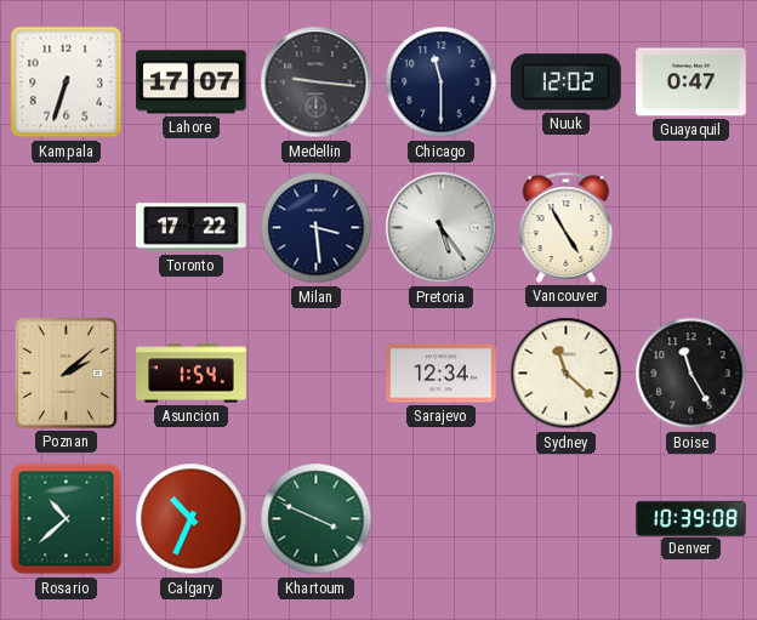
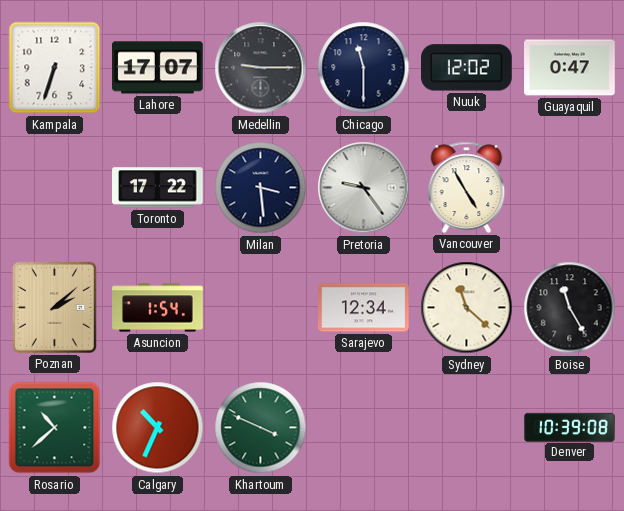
Medellin: 9:16 -> 9:15
Pretoria: 5:24 -> 9:24
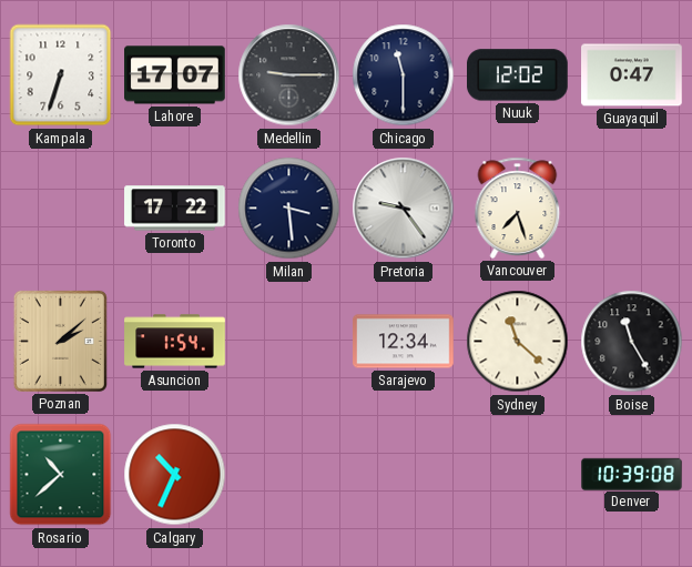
Vancouver: 4:55 -> 7:27
Khartoum: 3:49 -> none
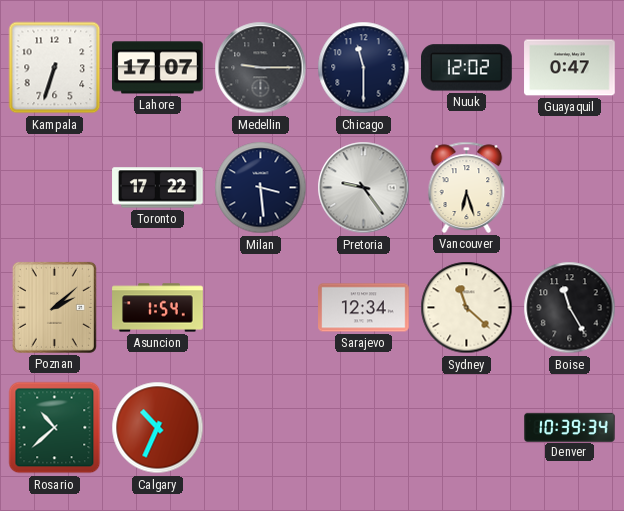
Vancouver: 7:27 -> 6:27
Denver: 10:39:08 -> 10:39:34
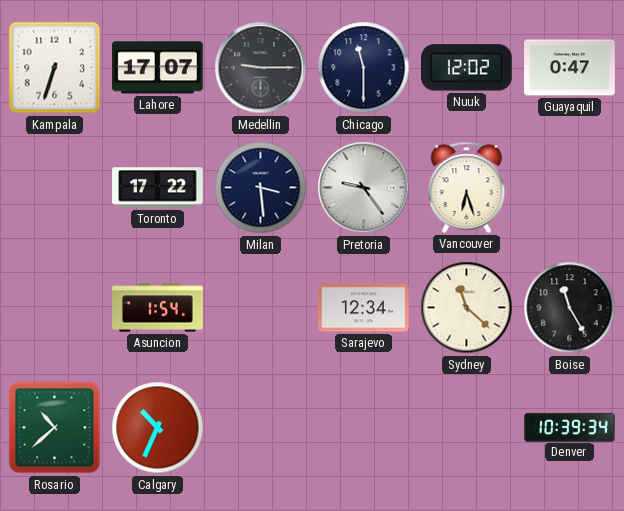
Poznan: 2:08 -> none
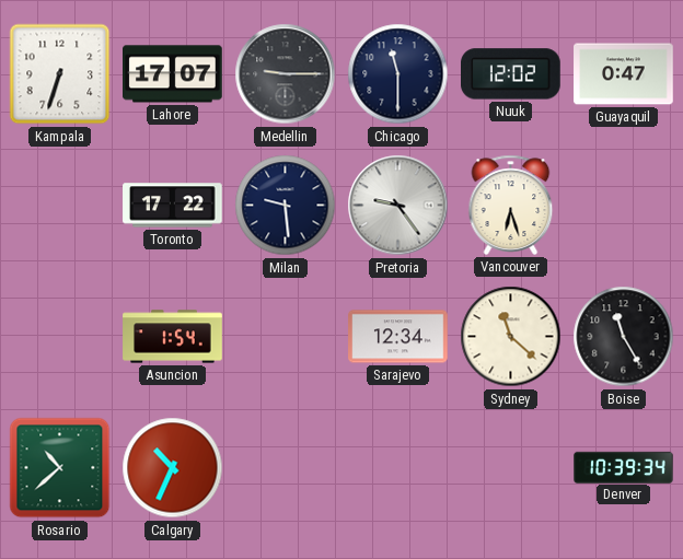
Milan: 3:29 -> 9:29
